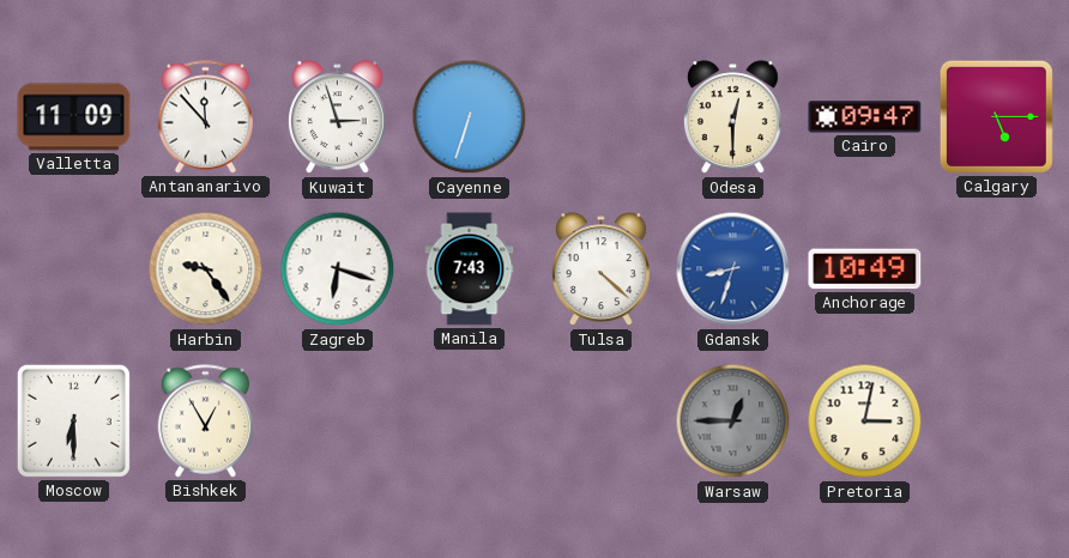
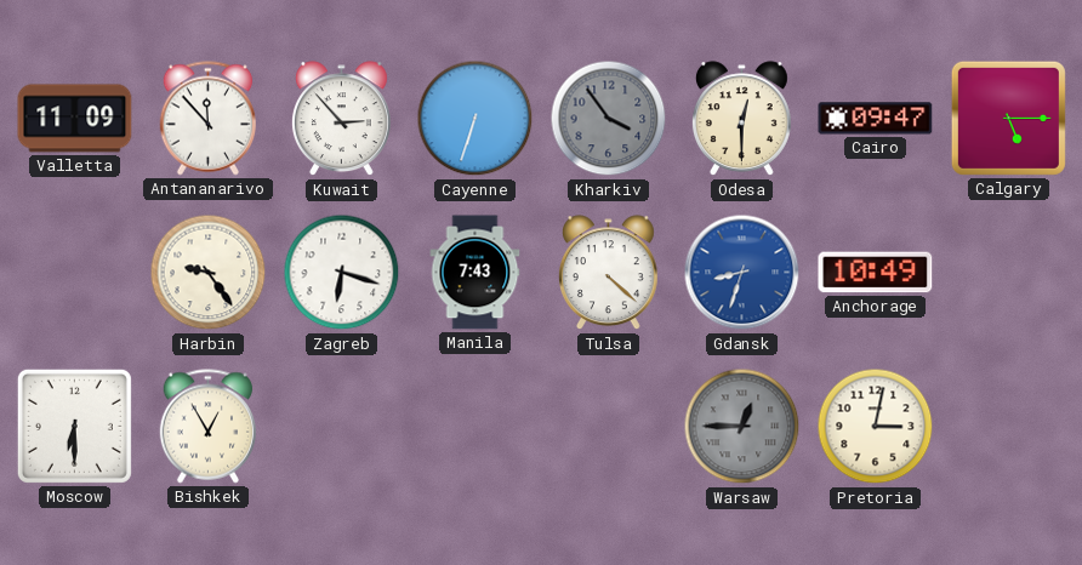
Kuwait: 2:57 -> 2:53
Kharkiv: none -> 3:54
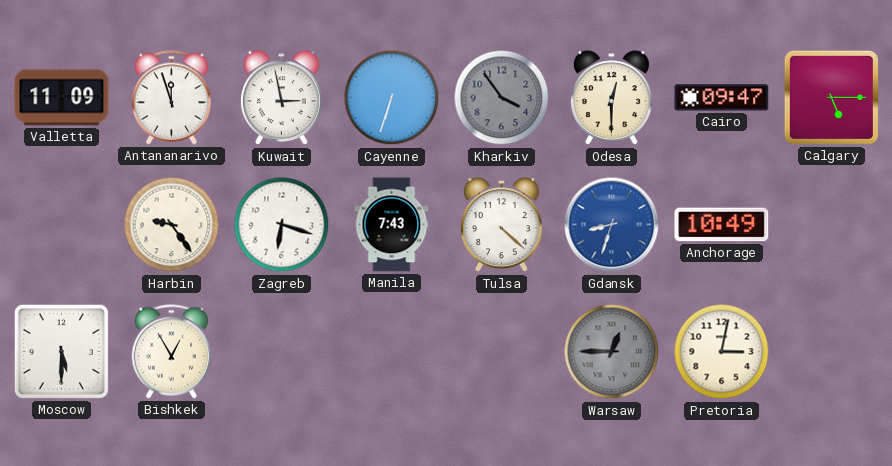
Antananarivo: 11:53 -> 11:57
Kuwait: 2:53 -> 2:58
Moscow: 6:30 -> 5:30
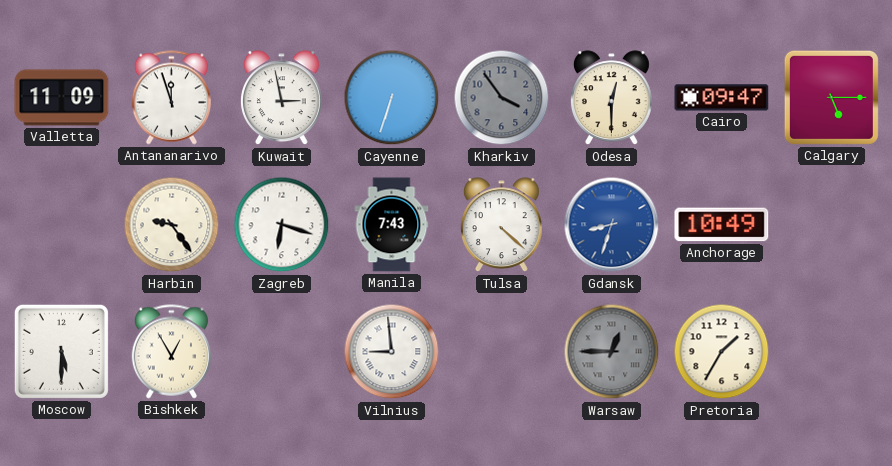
Vilnius: none -> 8:59
Pretoria: 3:02 -> 1:35
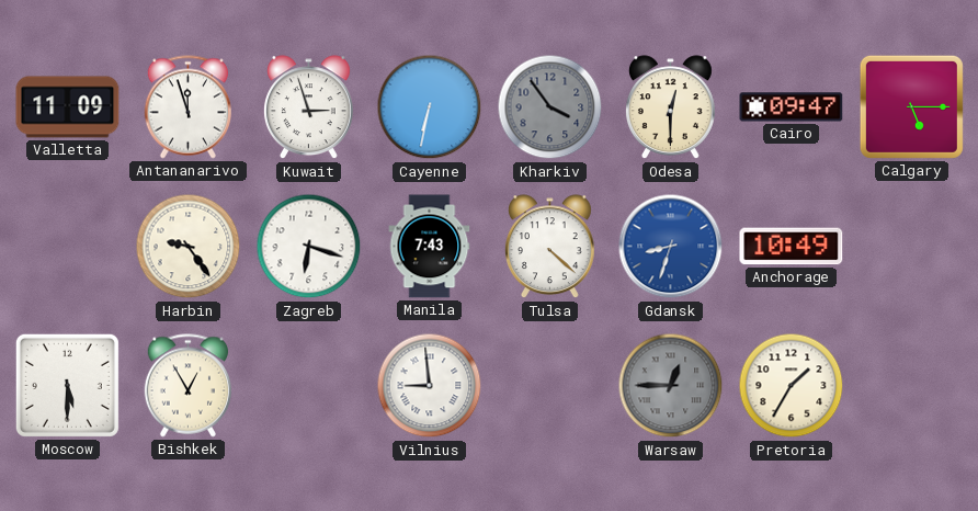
Kuwait: 2:58 -> 2:57
Cayenne: 6:33 -> 6:32
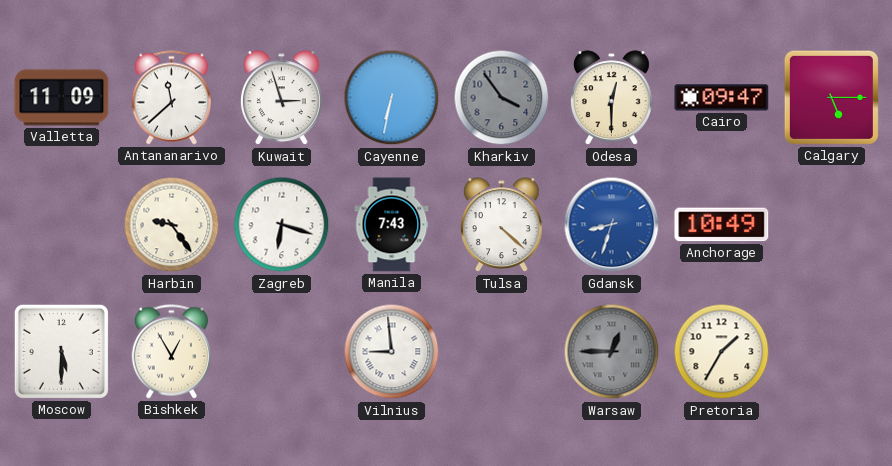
Antananarivo: 11:57 -> 11:38
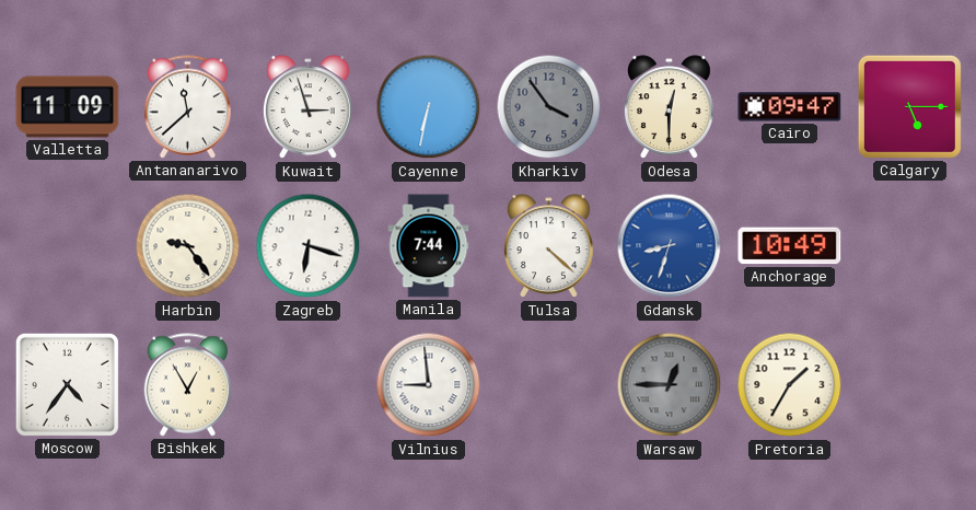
Manila: 7:43 -> 7:44
Moscow: 5:30 -> 4:36
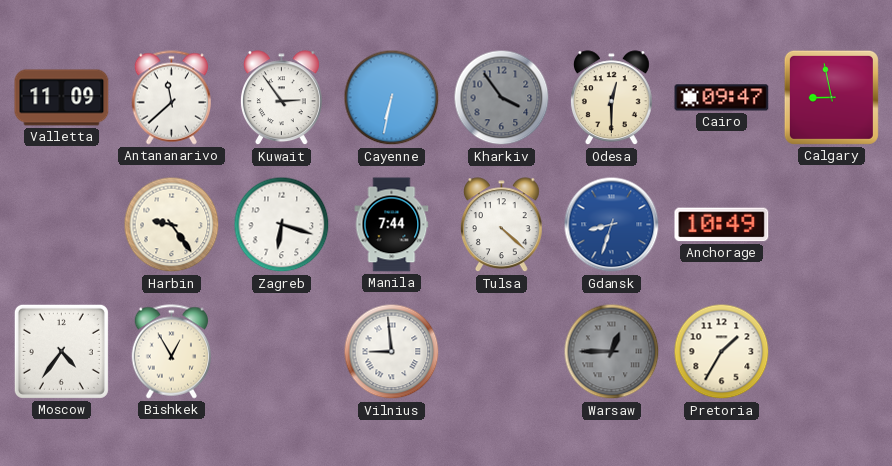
Kuwait: 2:57 -> 2:54
Calgary: 5:15 -> 8:58
